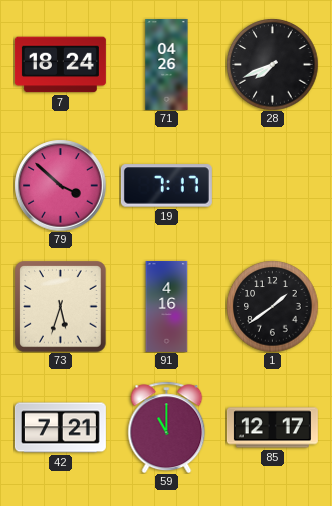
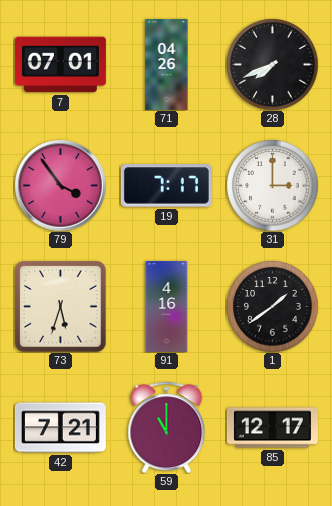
7: 18:24 -> 07:01
79: 3:52 -> 3:54
31: none -> 3:00
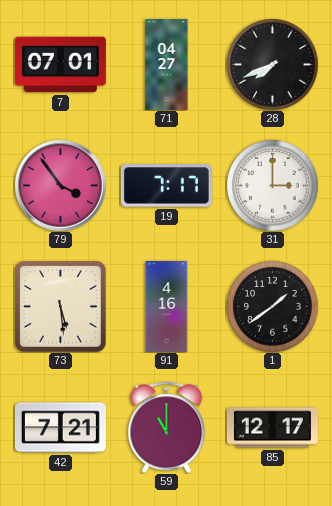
71: 04:26 -> 04:27
73: 5:33 -> 5:29
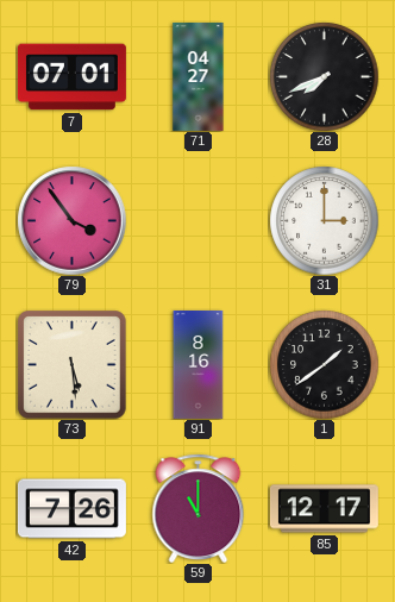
19: 7:17 -> none
91: 4:16 -> 8:16
42: 7:21 -> 7:26
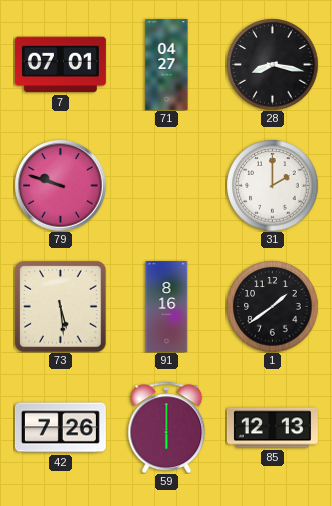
28: 7:41 -> 8:17
79: 3:54 -> 9:48
31: 3:00 -> 2:00
59: 11:00 -> 6:00
85: 12:17 -> 12:13
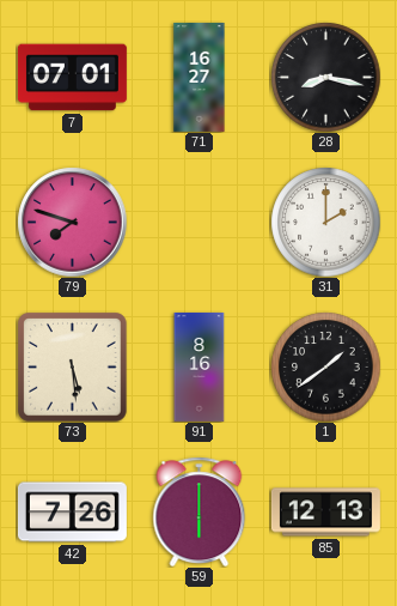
71: 04:27 -> 16:27
79: 9:48 -> 7:48
